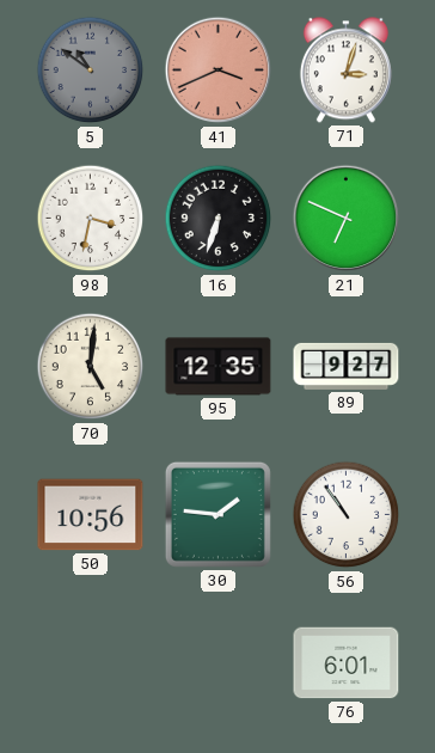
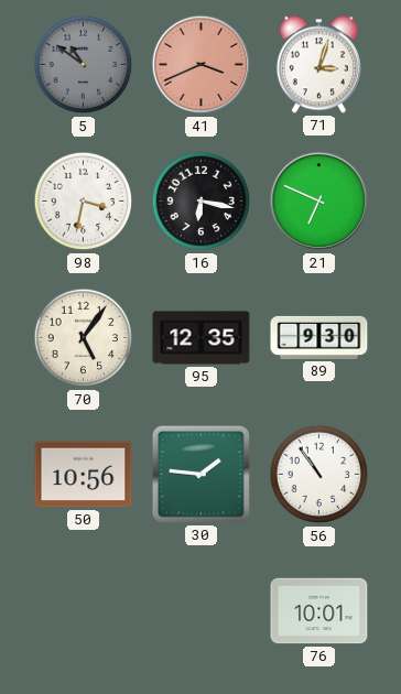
16: 6:33 -> 6:17
70: 5:01 -> 5:06
89: 9:27 -> 9:30
76: 6:01 -> 10:01
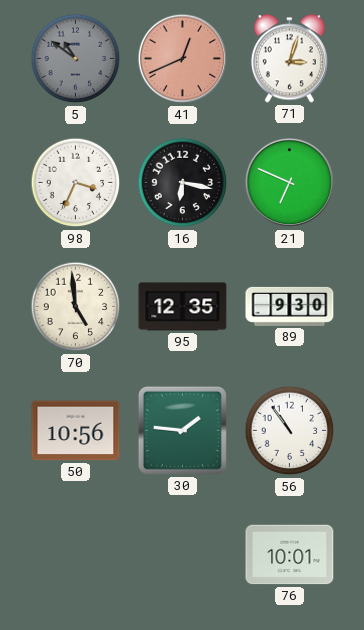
41: 3:41 -> 12:41
98: 3:32 -> 3:34
70: 5:06 -> 4:59
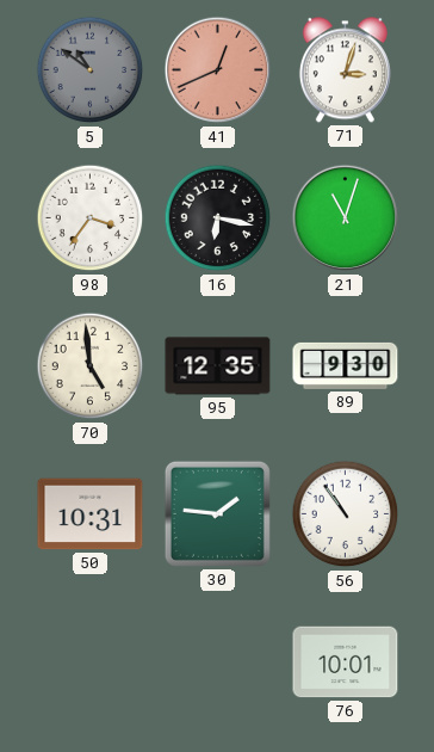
98: 3:34 -> 3:36
21: 6:49 -> 11:03
50: 10:56 -> 10:31
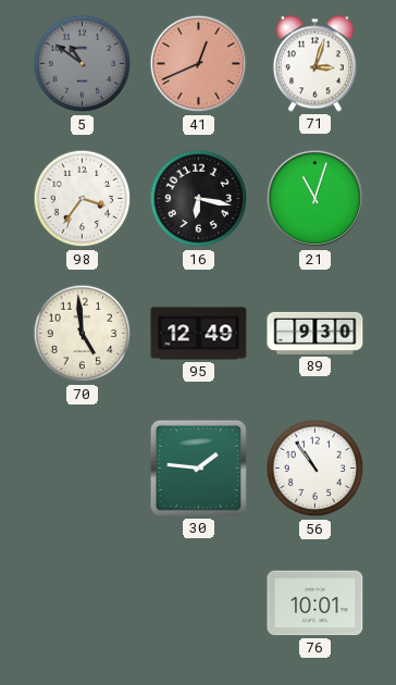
95: 12:35 -> 12:49
50: 10:31 -> none
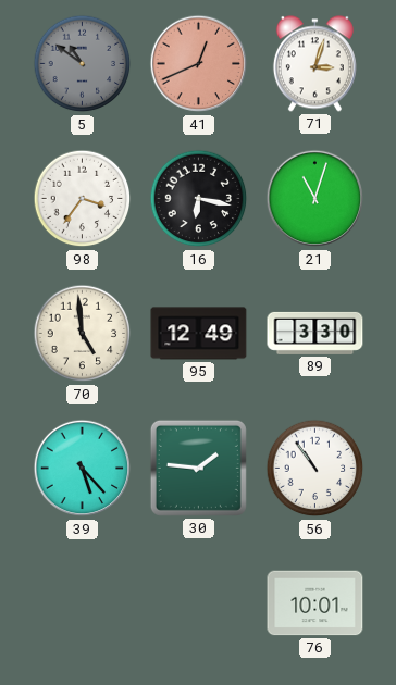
89: 9:30 -> 3:30
39: none -> 5:23
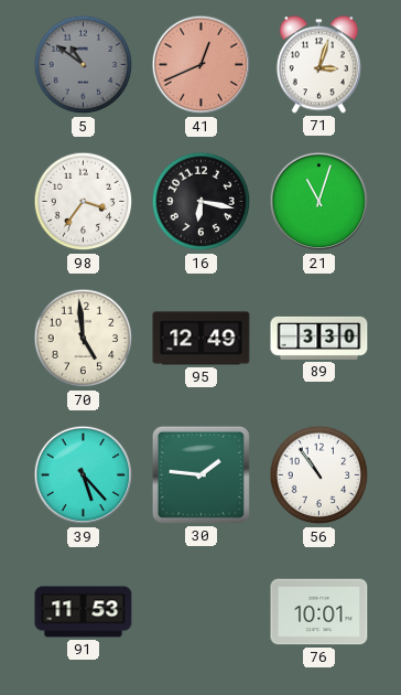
91: none -> 11:53
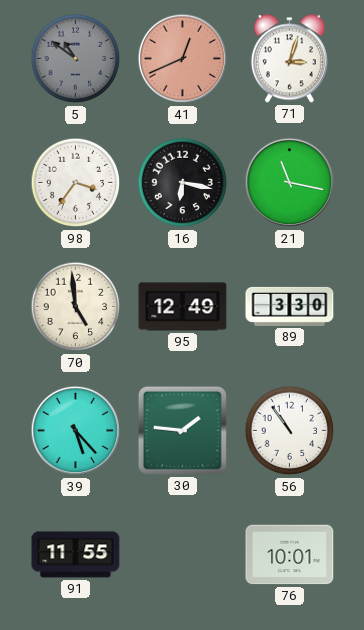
21: 11:03 -> 11:17
91: 11:53 -> 11:55
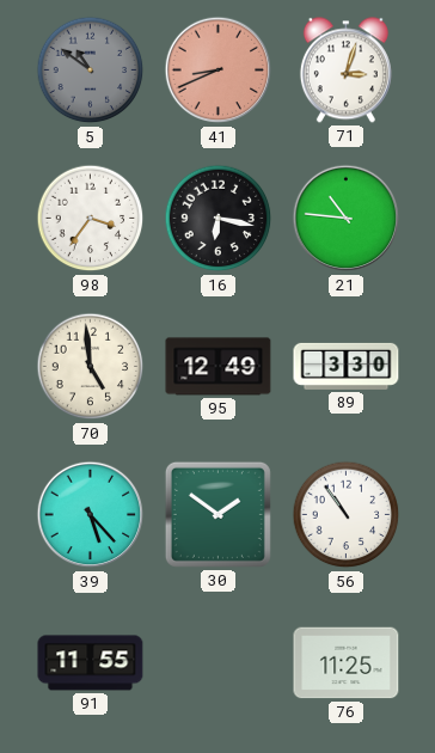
41: 12:41 -> 8:41
21: 11:17 -> 10:46
30: 1:46 -> 1:51
76: 10:01 -> 11:25
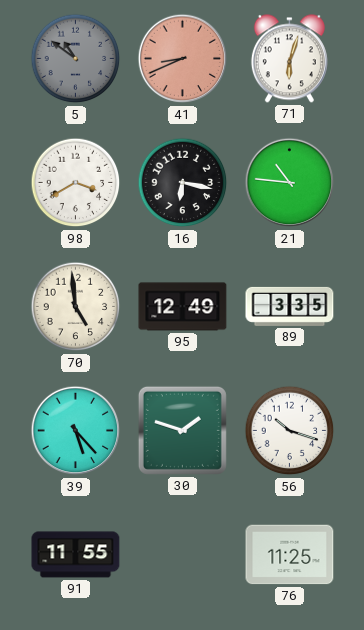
71: 3:03 -> 6:03
98: 3:36 -> 3:40
89: 3:30 -> 3:35
30: 1:51 -> 1:48
56: 10:54 -> 10:18
